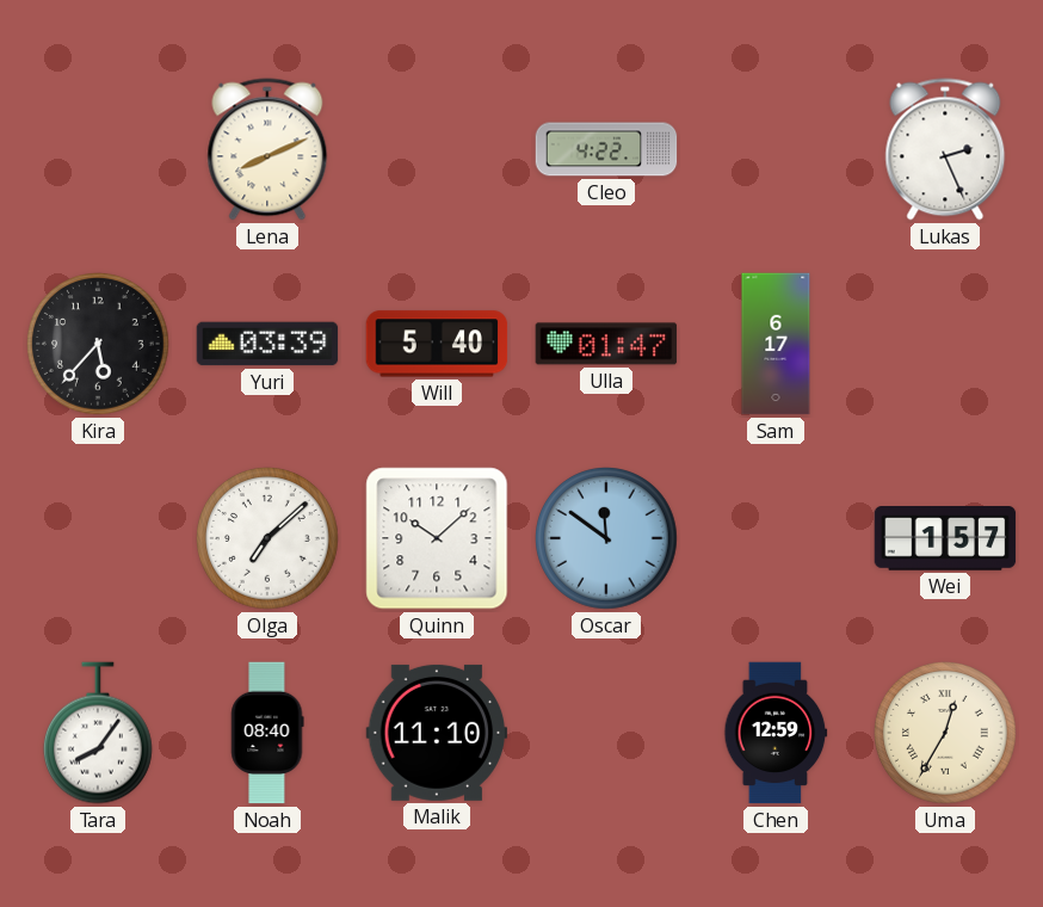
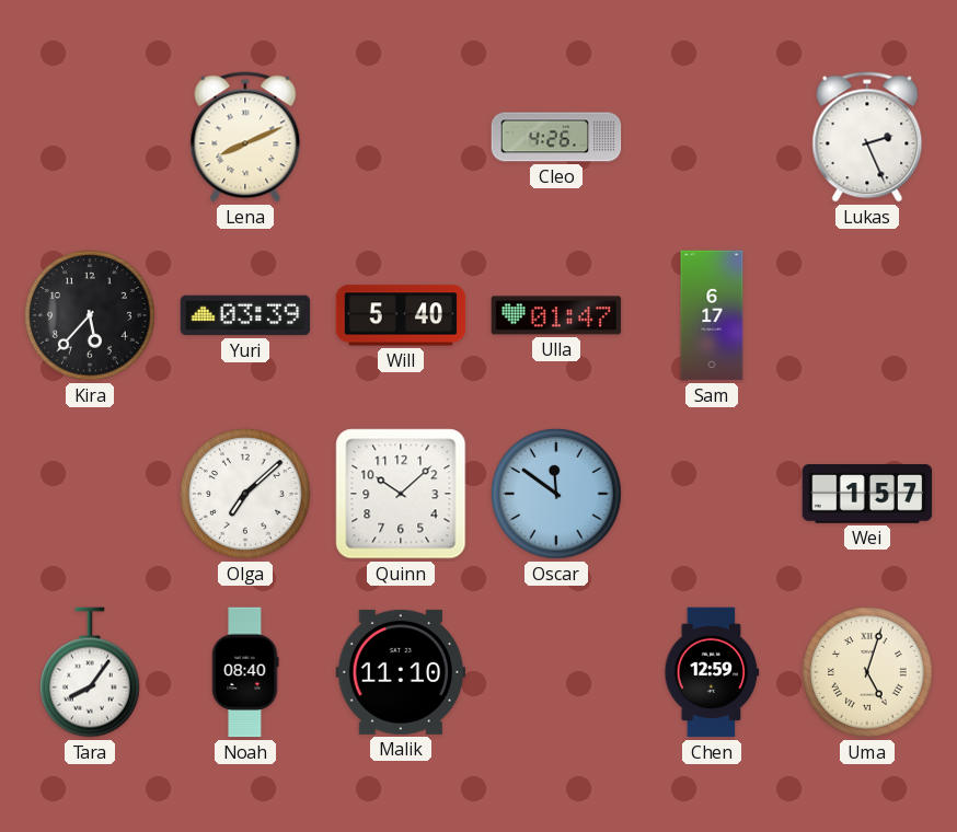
Cleo: 4:22 -> 4:26
Uma: 12:35 -> 5:03
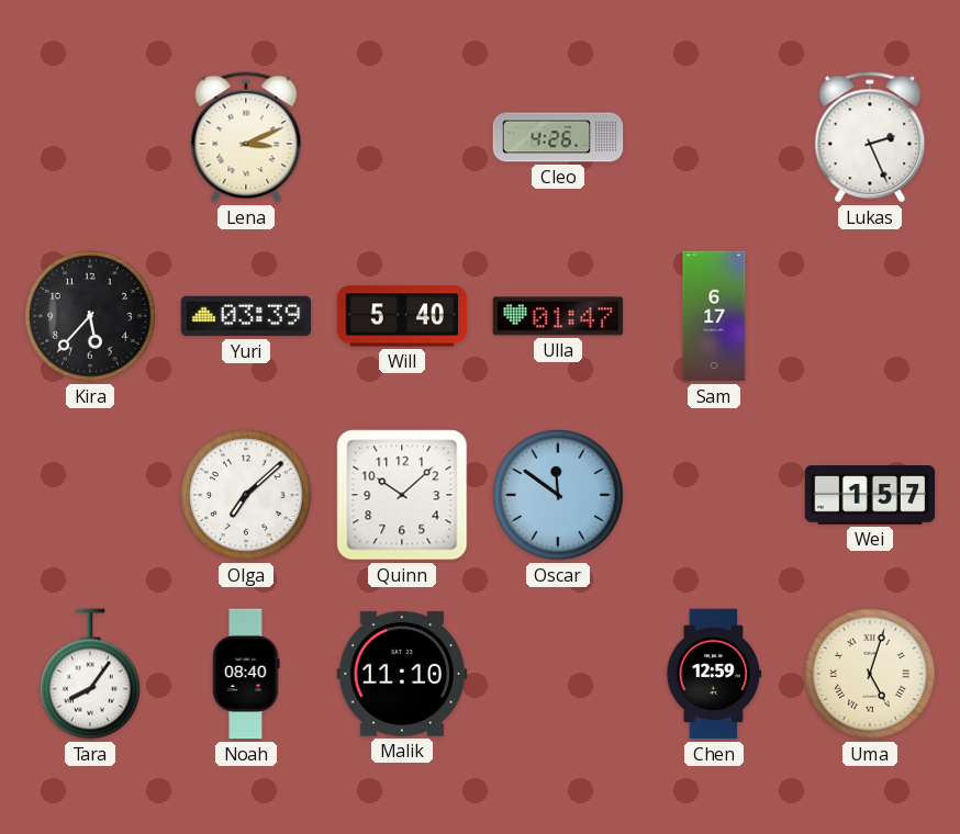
Lena: 8:11 -> 3:11
